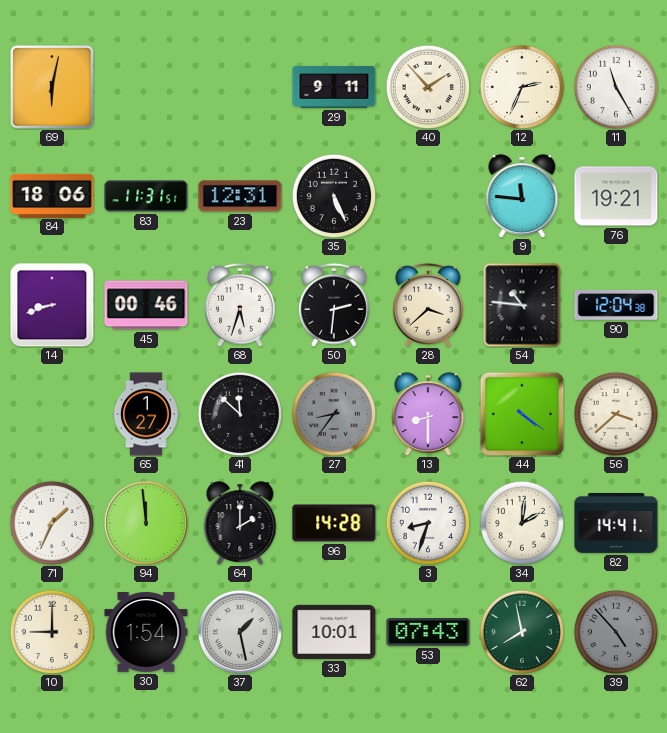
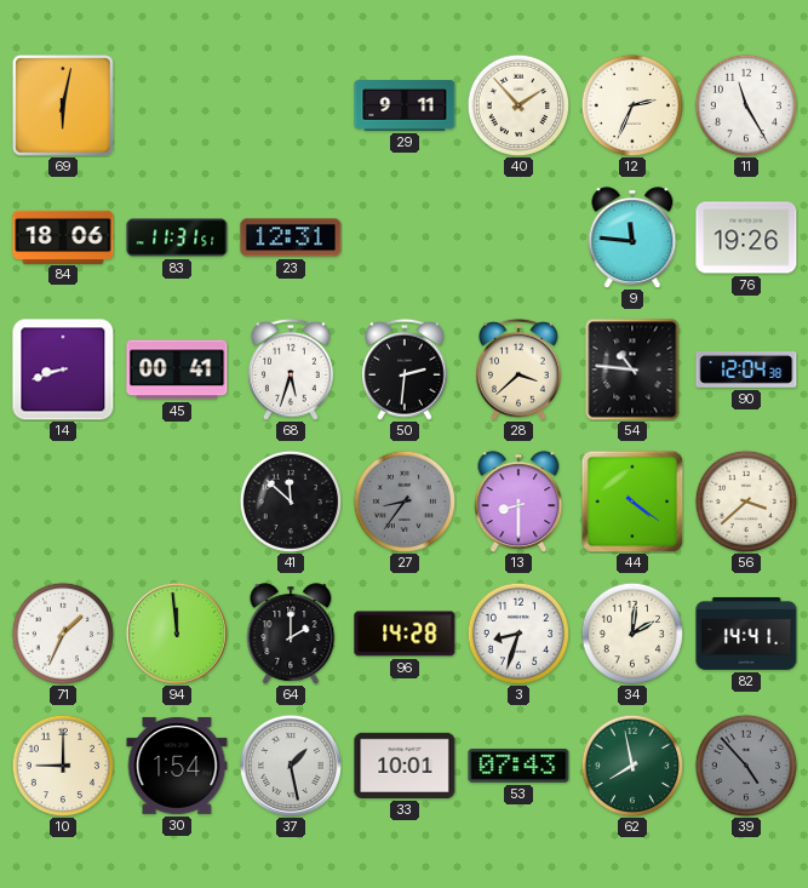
35: 5:26 -> none
76: 19:21 -> 19:26
45: 00:46 -> 00:41
65: 1:27 -> none
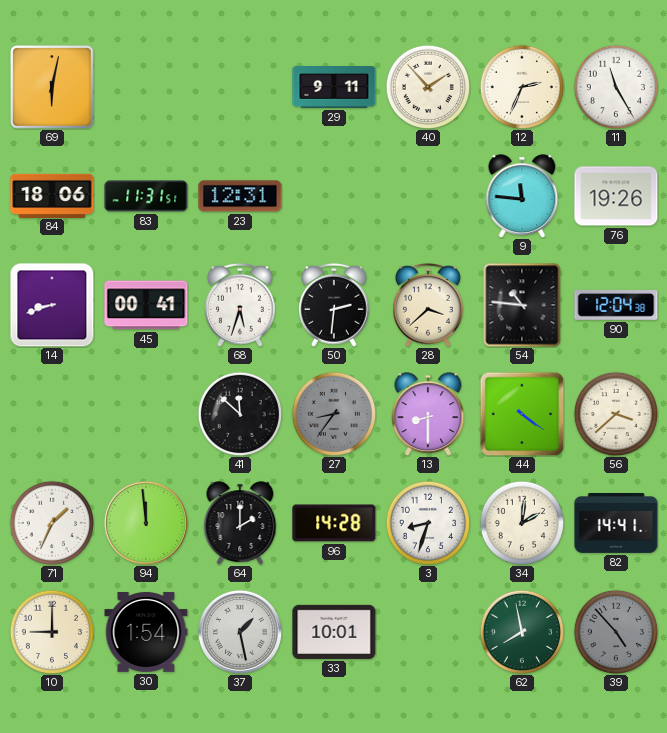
53: 07:43 -> none
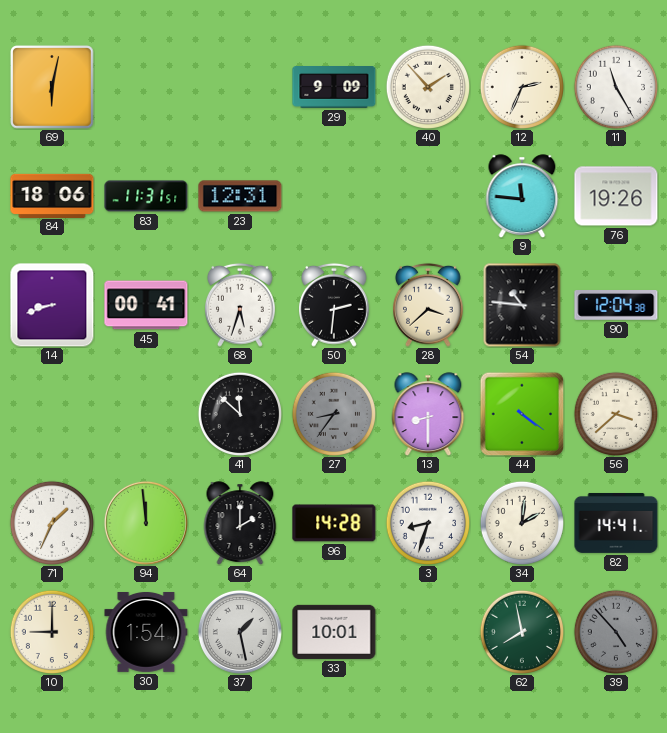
29: 9:11 -> 9:09
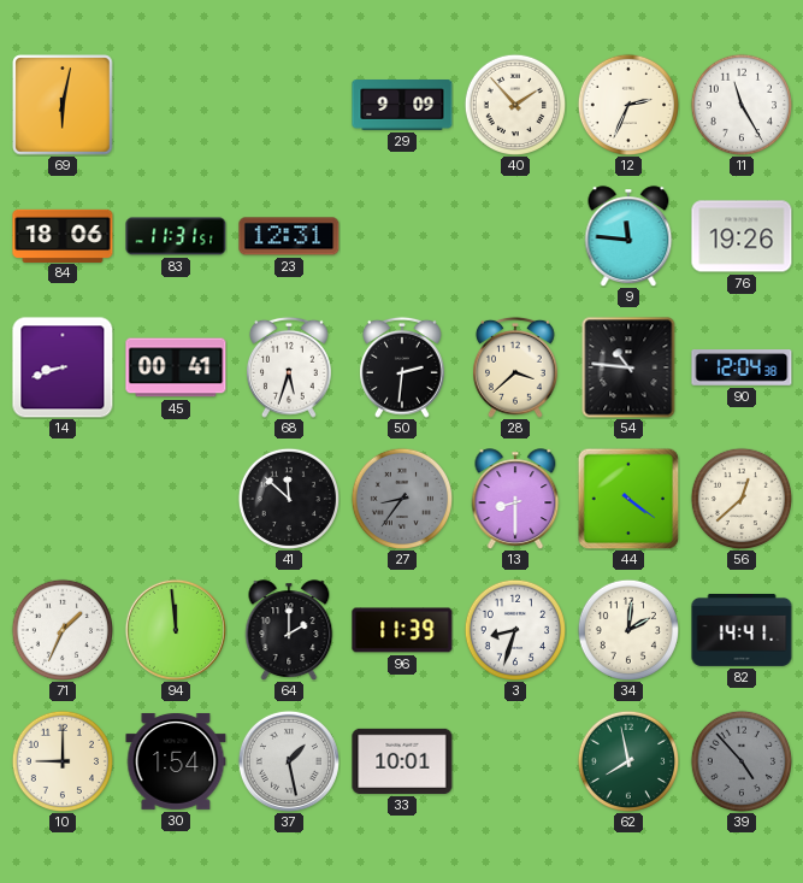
56: 3:38 -> 12:38
96: 14:28 -> 11:39
